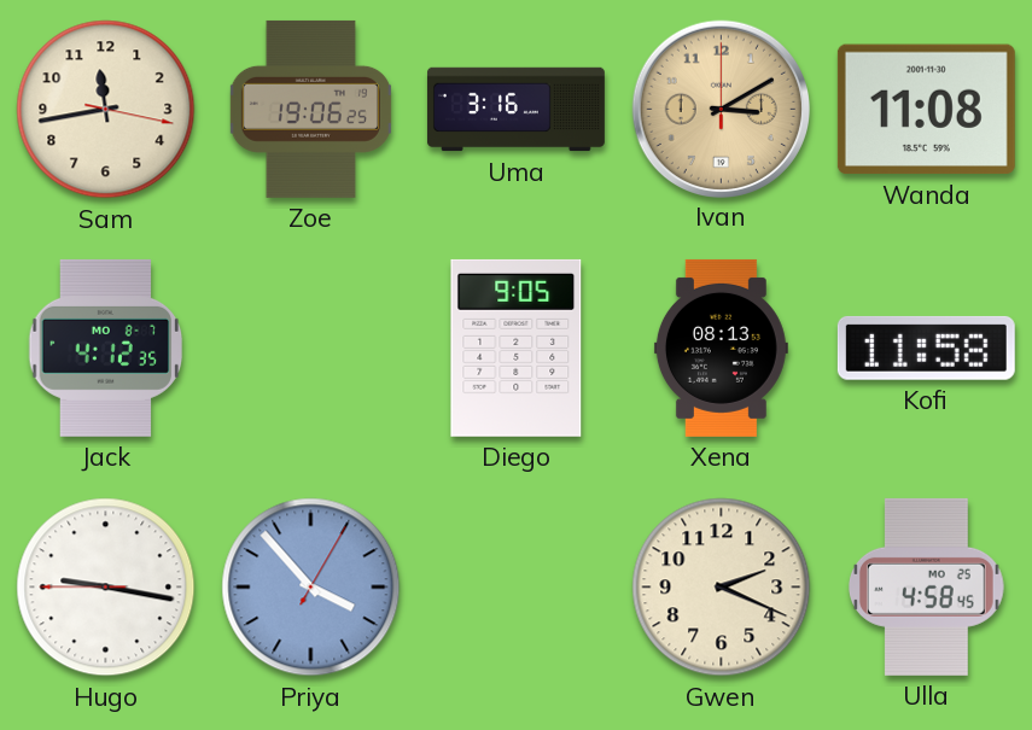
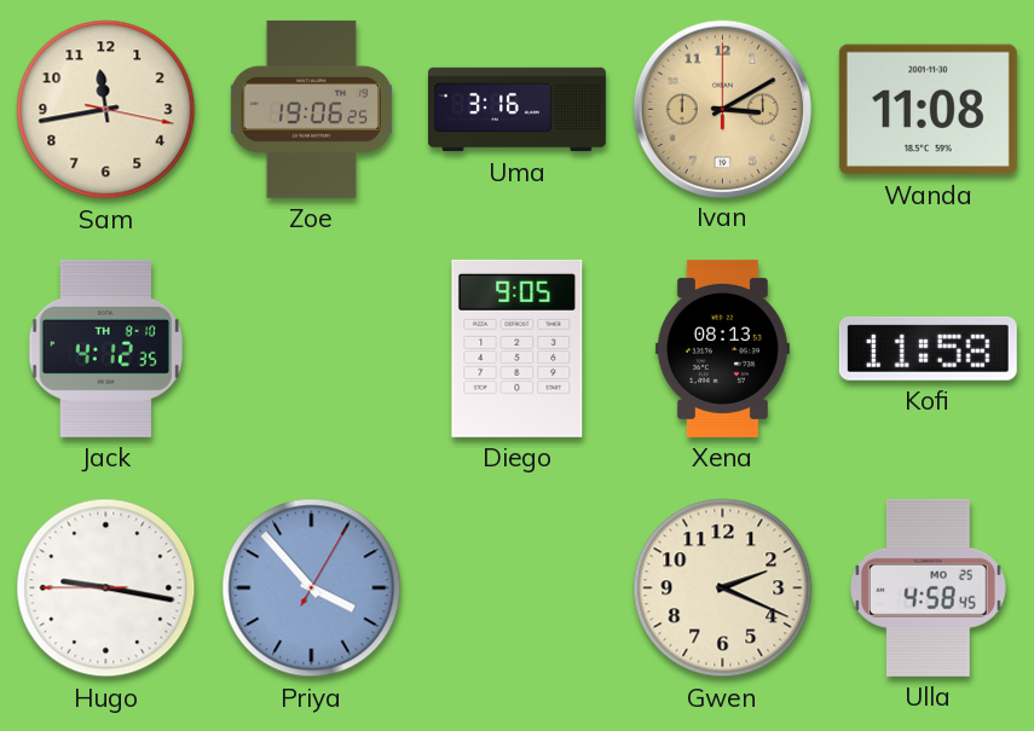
Jack date: MO 8-7 -> TH 8-10
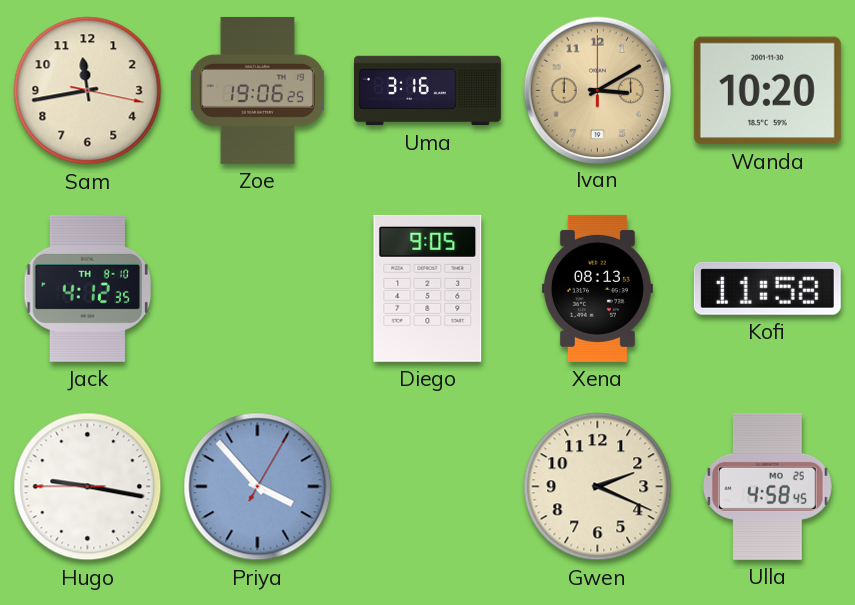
Wanda: 11:08 -> 10:20
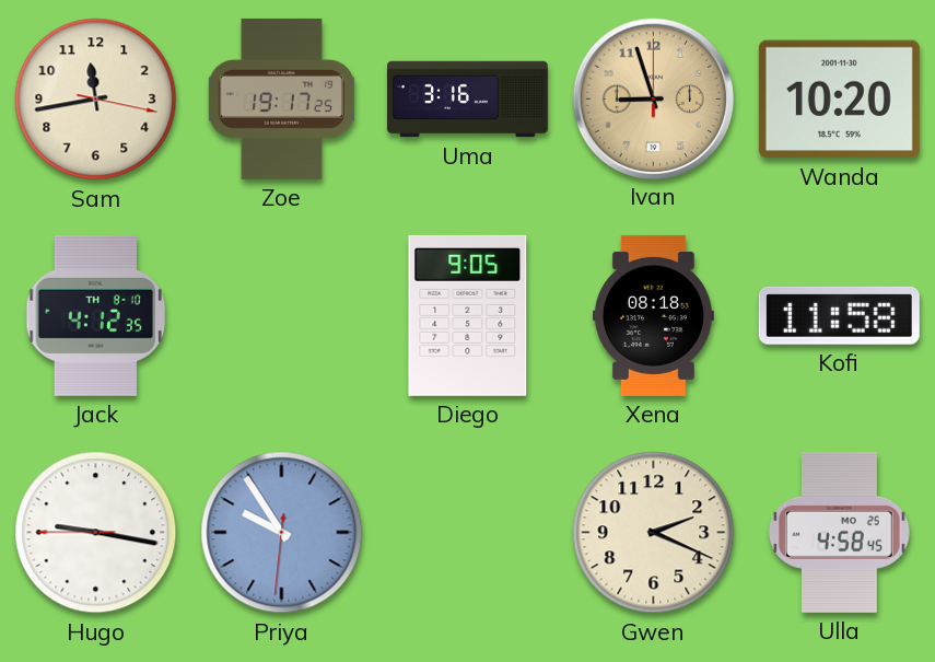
Zoe: 19:06 -> 19:17
Ivan: 3:10 -> 8:57
Xena: 08:13 -> 08:18
Priya: 3:53 -> 9:54
